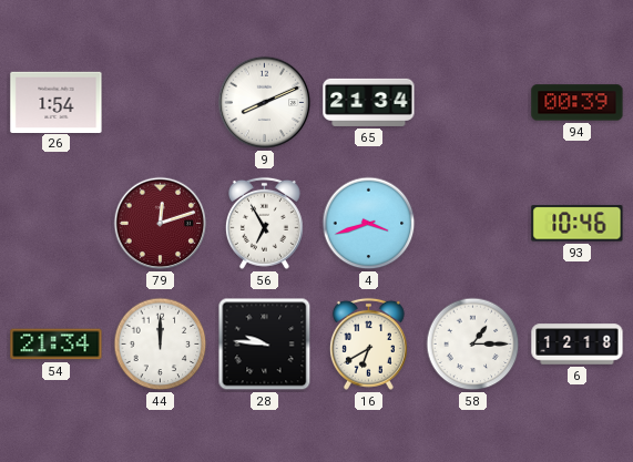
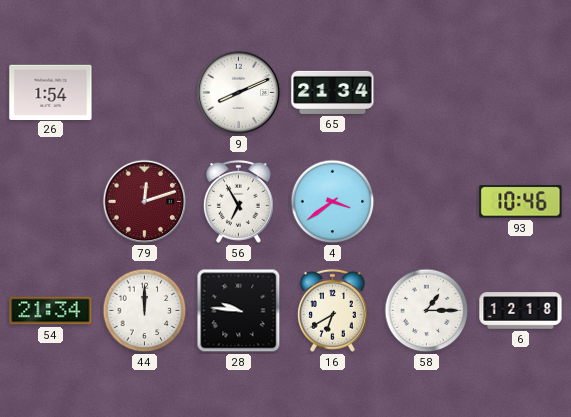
94: 00:39 -> none
4: 3:42 -> 3:39
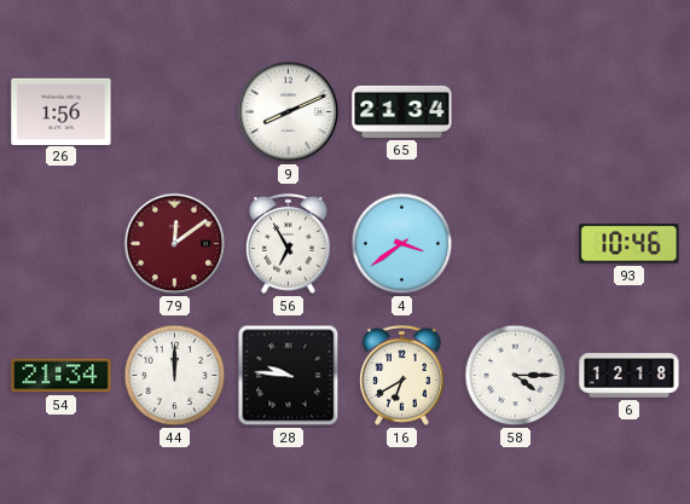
26: 1:54 -> 1:56
79: 12:12 -> 12:09
58: 1:15 -> 4:15
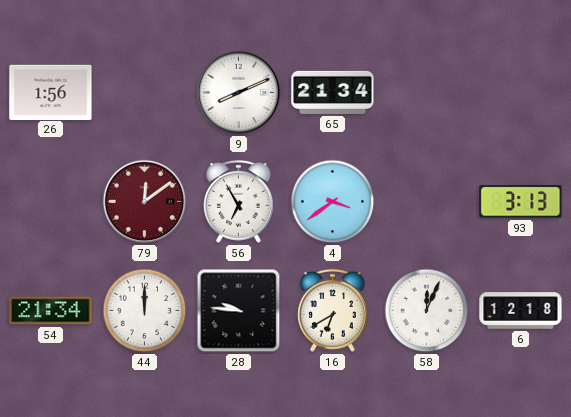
93: 10:46 -> 3:13
58: 4:15 -> 12:04
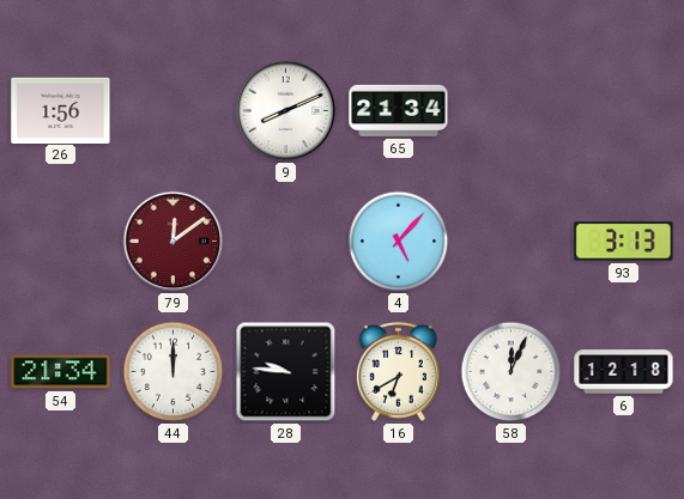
56: 6:55 -> none
4: 3:39 -> 5:07
